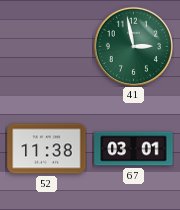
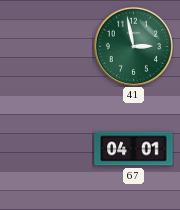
52: 11:38 -> none
67: 03:01 -> 04:01
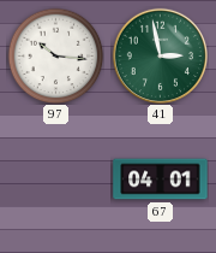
97: none -> 10:16
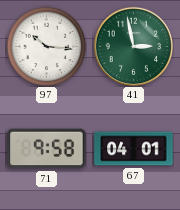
71: none -> 9:58
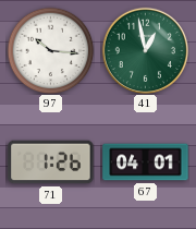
41: 2:58 -> 12:58
71: 9:58 -> 1:26
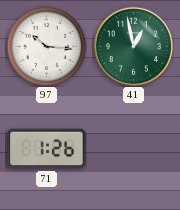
67: 04:01 -> none
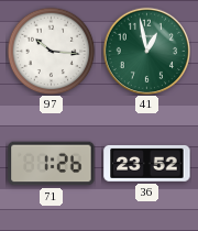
36: none -> 23:52
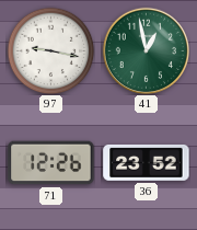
97: 10:16 -> 9:17
71: 1:26 -> 12:26
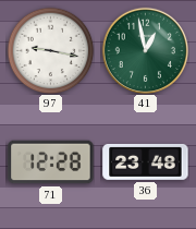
71: 12:26 -> 12:28
36: 23:52 -> 23:48
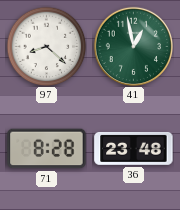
97: 9:17 -> 8:22
71: 12:28 -> 8:28
